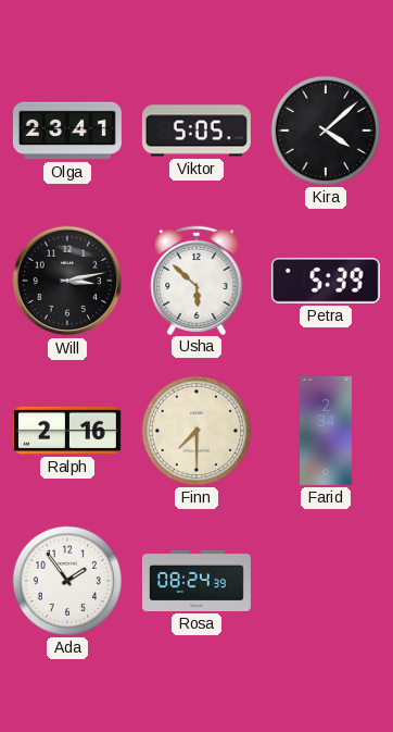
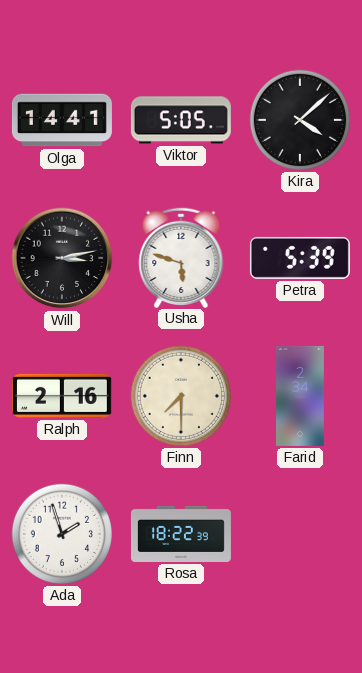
Olga: 23:41 -> 14:41
Usha: 5:52 -> 5:48
Ada: 1:54 -> 1:57
Rosa: 08:24 -> 18:22
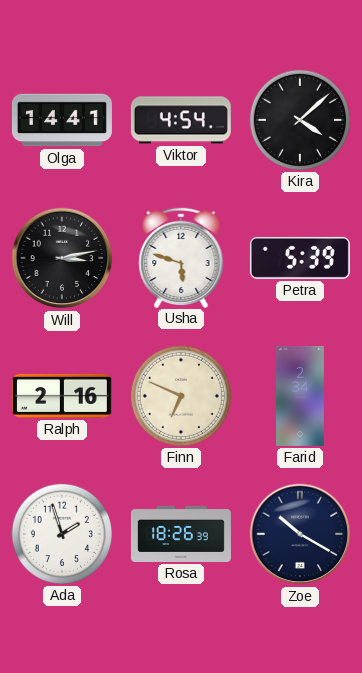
Viktor: 5:05 -> 4:54
Finn: 7:30 -> 6:49
Rosa: 18:22 -> 18:26
Zoe: none -> 10:20
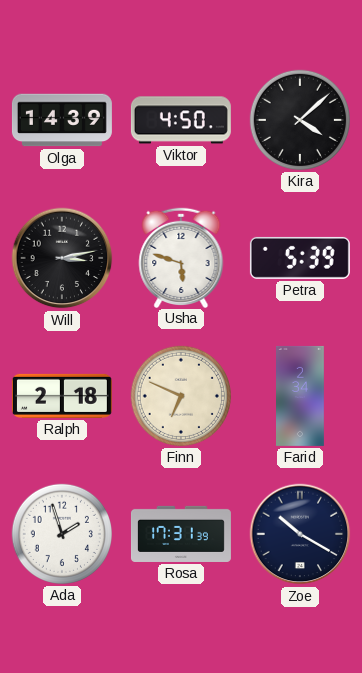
Olga: 14:41 -> 14:39
Viktor: 4:54 -> 4:50
Ralph: 2:16 -> 2:18
Rosa: 18:26 -> 17:31
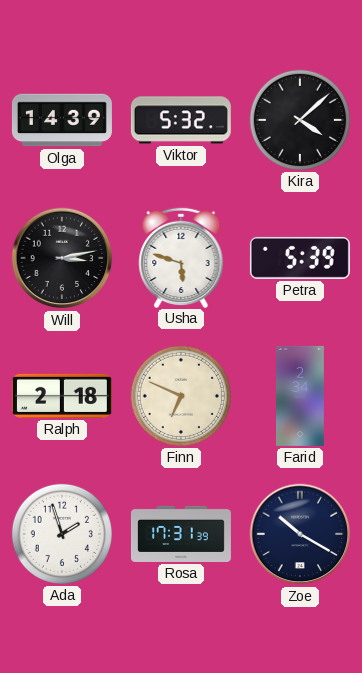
Viktor: 4:50 -> 5:32
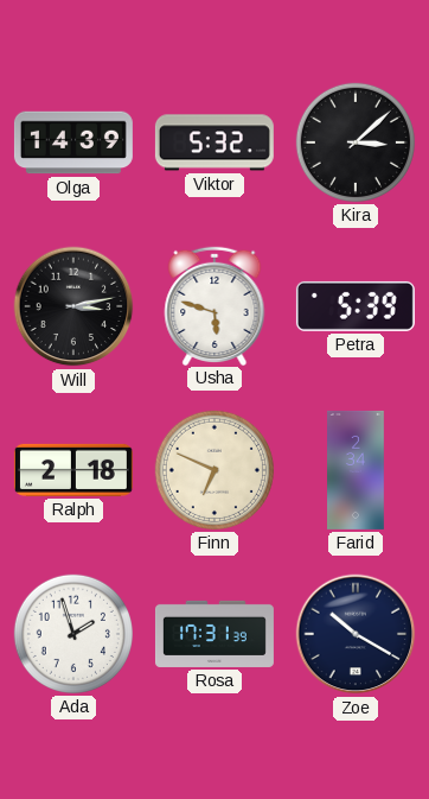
Kira: 4:08 -> 3:08
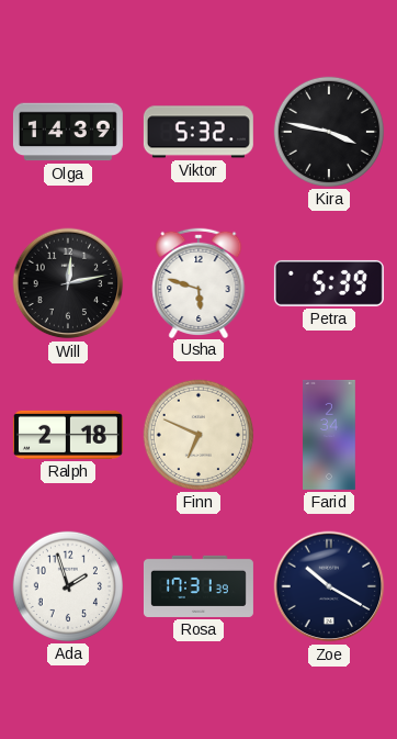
Kira: 3:08 -> 3:47
Will: 3:13 -> 12:13
